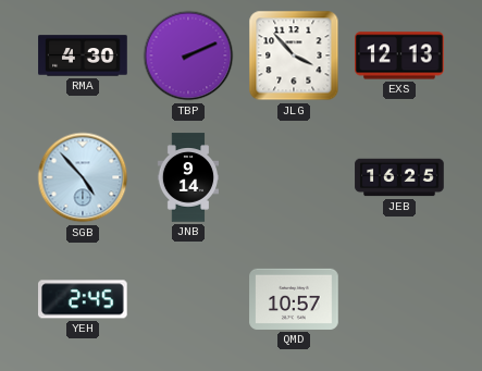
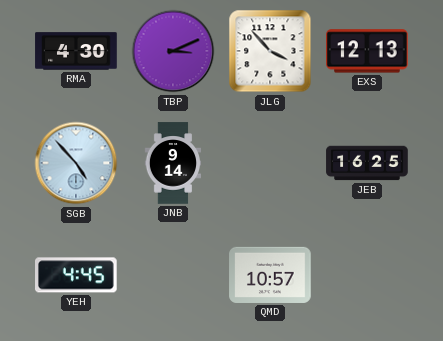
TBP: 2:11 -> 3:11
YEH: 2:45 -> 4:45
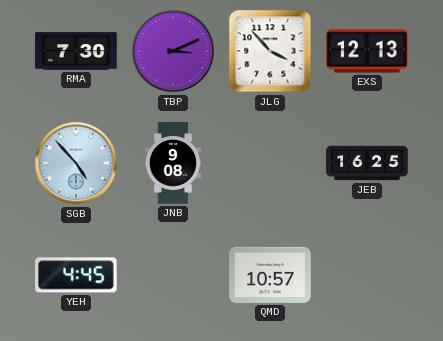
RMA: 4:30 -> 7:30
JNB: 9:14 -> 9:08
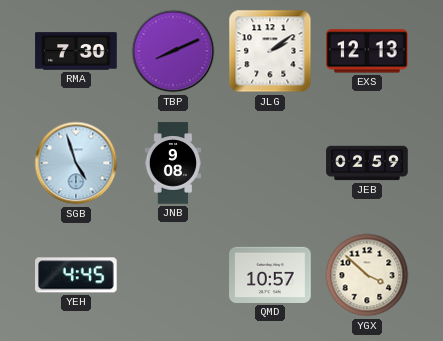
TBP: 3:11 -> 8:11
JLG: 3:53 -> 2:09
SGB: 4:53 -> 4:57
JEB: 16:25 -> 02:59
YGX: none -> 3:52
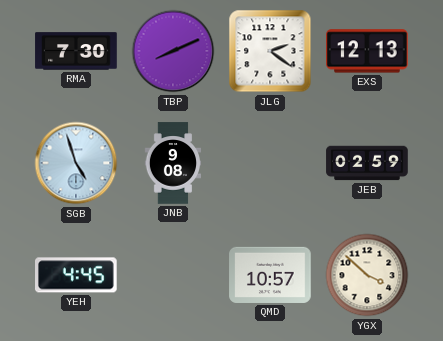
JLG: 2:09 -> 2:21
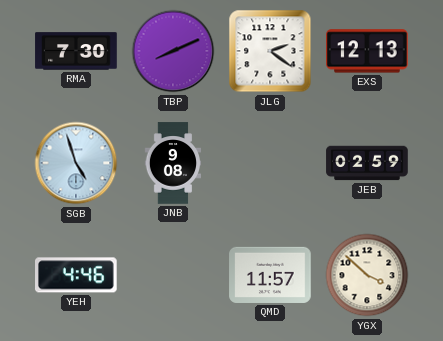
YEH: 4:45 -> 4:46
QMD: 10:57 -> 11:57
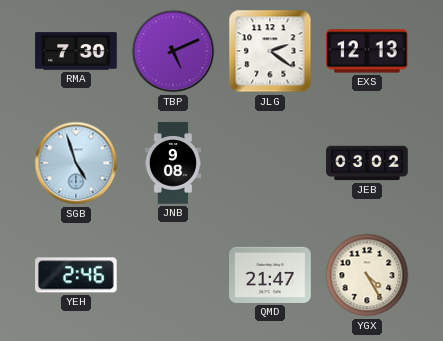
TBP: 8:11 -> 5:11
JEB: 02:59 -> 03:02
YEH: 4:46 -> 2:46
QMD: 11:57 -> 21:47
YGX: 3:52 -> 4:25
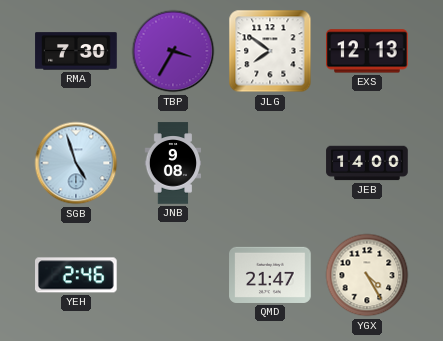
TBP: 5:11 -> 3:35
JLG: 2:21 -> 7:51
JEB: 03:02 -> 14:00
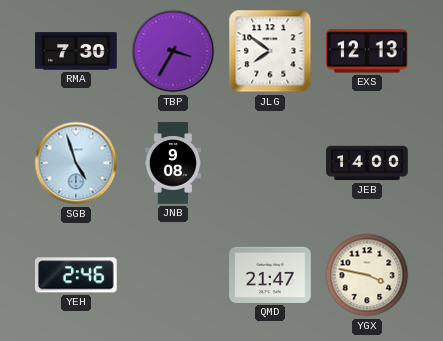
YGX: 4:25 -> 3:47
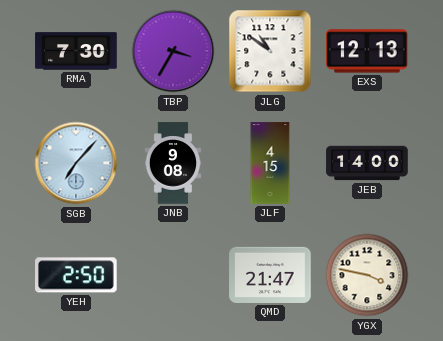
JLG: 7:51 -> 10:51
SGB: 4:57 -> 7:07
JLF: none -> 4:15
YEH: 2:46 -> 2:50
